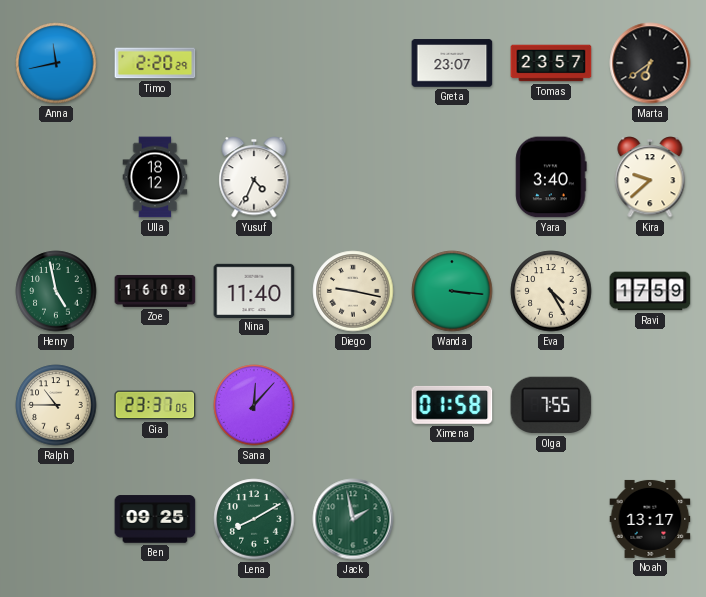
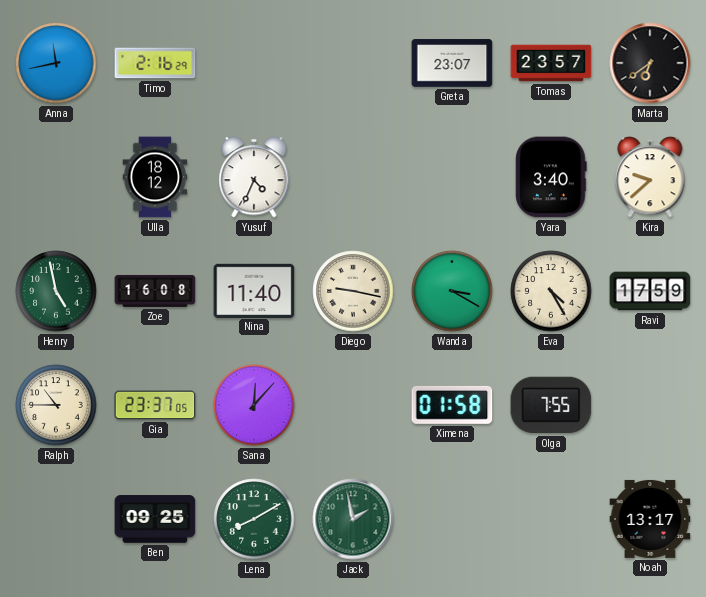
Timo: 2:20 -> 2:16
Wanda: 3:16 -> 3:20
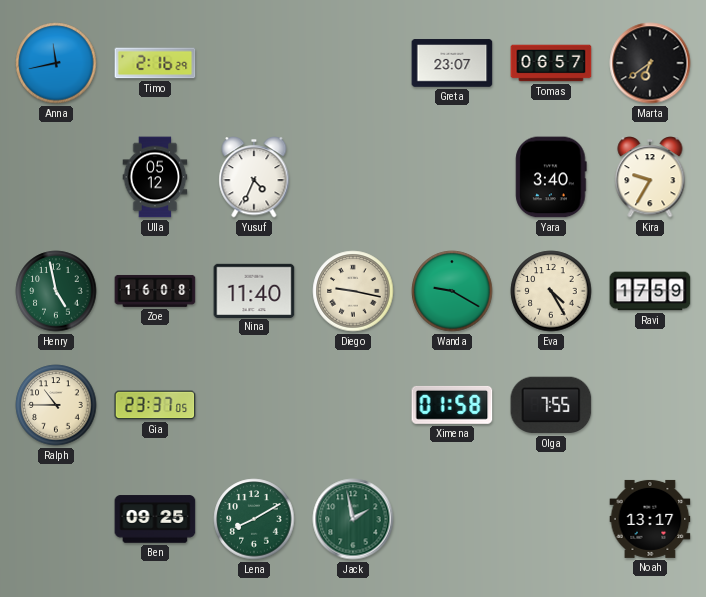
Tomas: 23:57 -> 06:57
Ulla: 18:12 -> 05:12
Kira: 9:38 -> 9:35
Wanda: 3:20 -> 9:20
Sana: 12:07 -> none
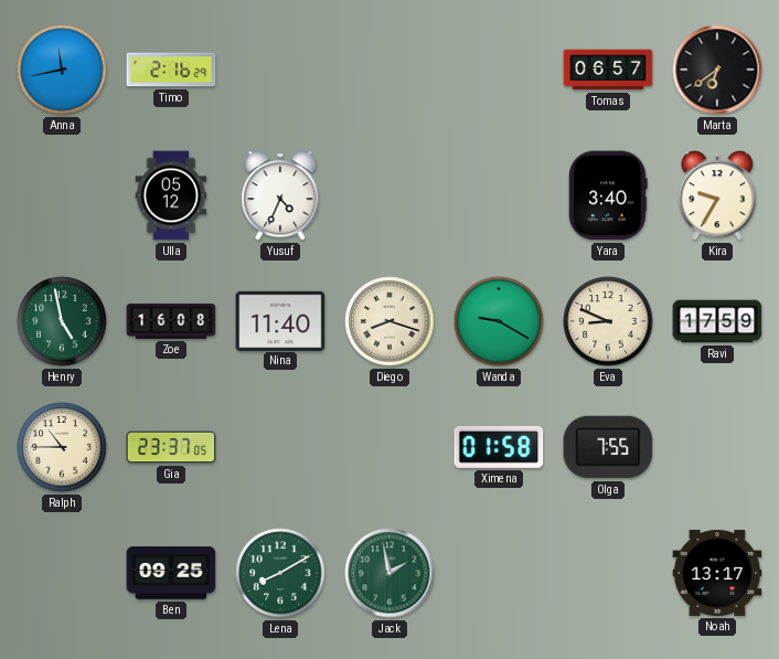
Greta: 23:07 -> none
Diego: 9:17 -> 8:18
Eva: 4:25 -> 8:49
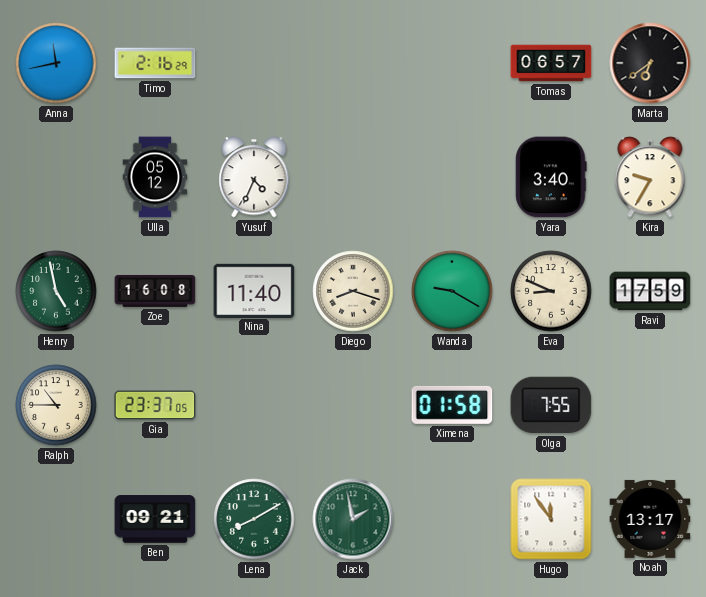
Ben: 09:25 -> 09:21
Hugo: none -> 11:54
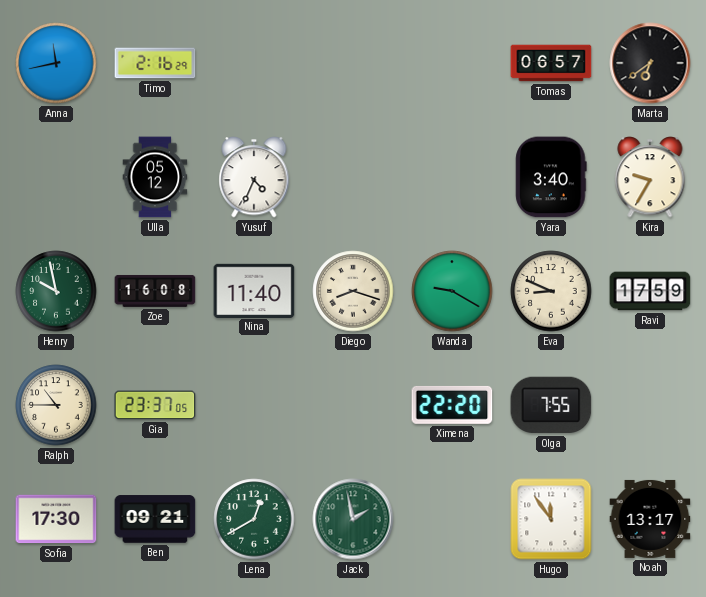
Henry: 4:58 -> 9:58
Ximena: 01:58 -> 22:20
Sofia: none -> 17:30
Lena: 8:10 -> 12:40
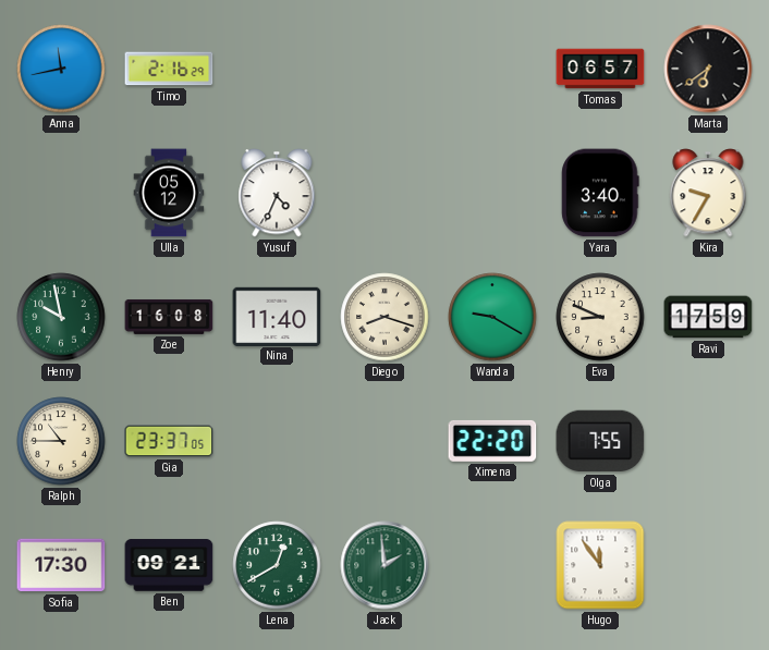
Jack: 1:58 -> 1:59
Noah: 13:17 -> none
